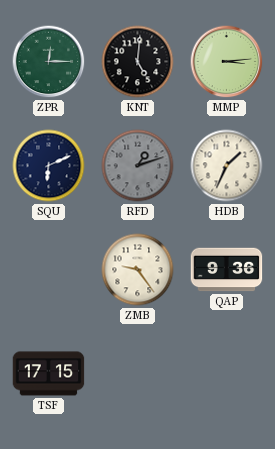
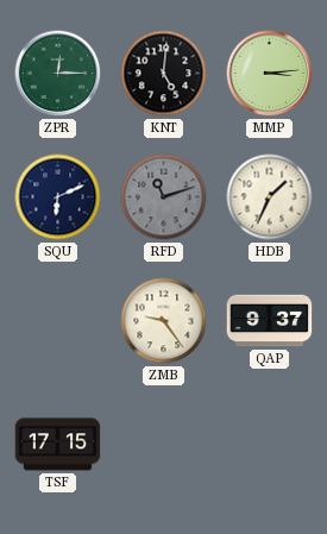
RFD: 1:12 -> 11:12
QAP: 9:36 -> 9:37
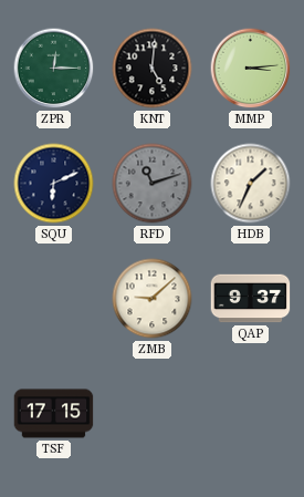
ZMB: 9:24 -> 9:08
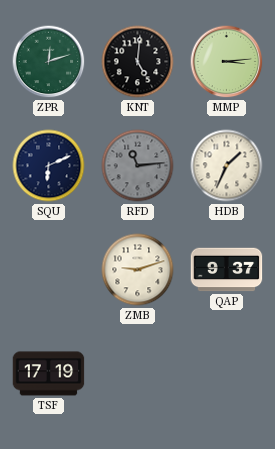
ZPR: 12:15 -> 12:12
RFD: 11:12 -> 11:14
ZMB: 9:08 -> 9:12
TSF: 17:15 -> 17:19
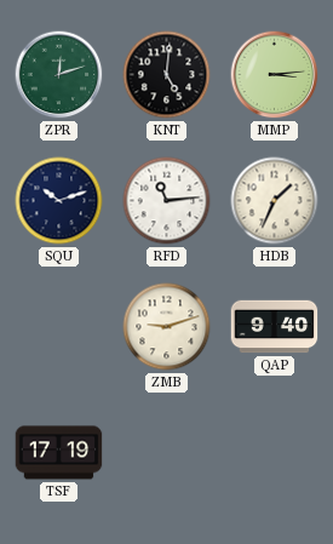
SQU: 6:11 -> 10:12
RFD dial: grey -> white
QAP: 9:37 -> 9:40
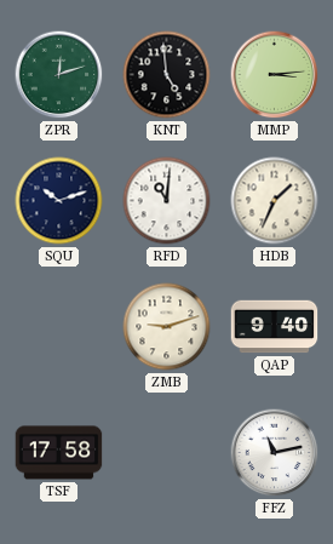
KNT: 5:01 -> 4:59
RFD: 11:14 -> 11:01
TSF: 17:19 -> 17:58
FFZ: none -> 11:13
